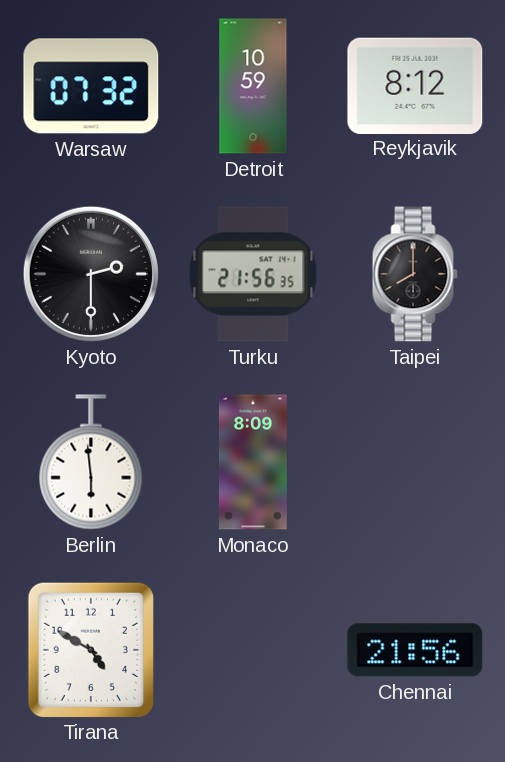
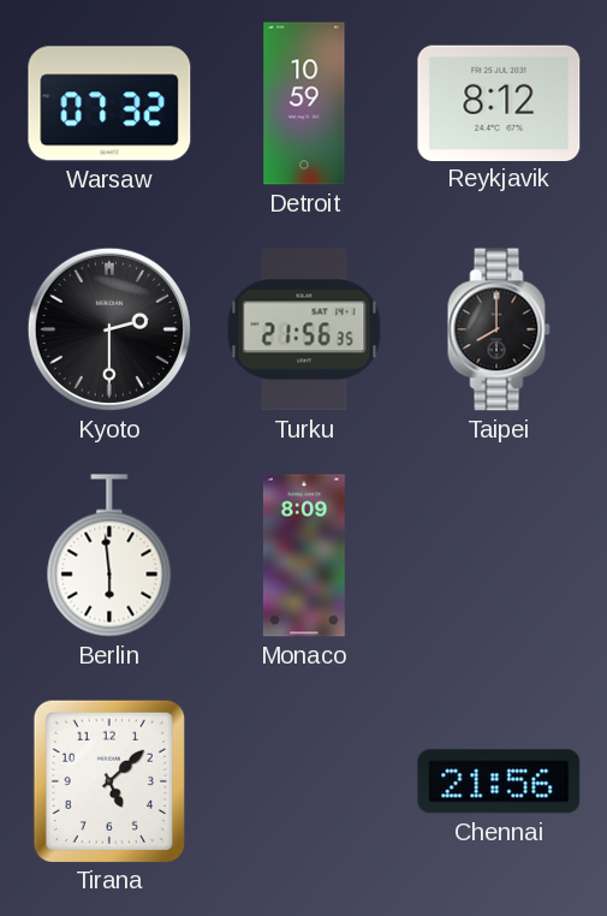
Tirana: 4:50 -> 5:08
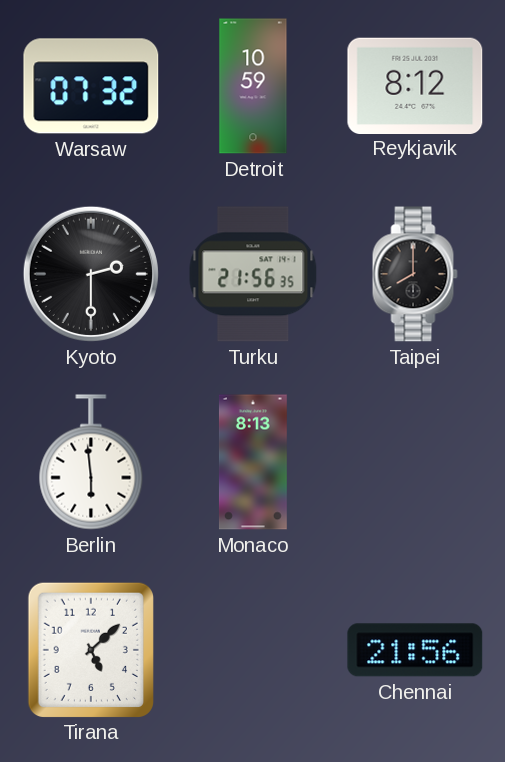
Monaco: 8:09 -> 8:13
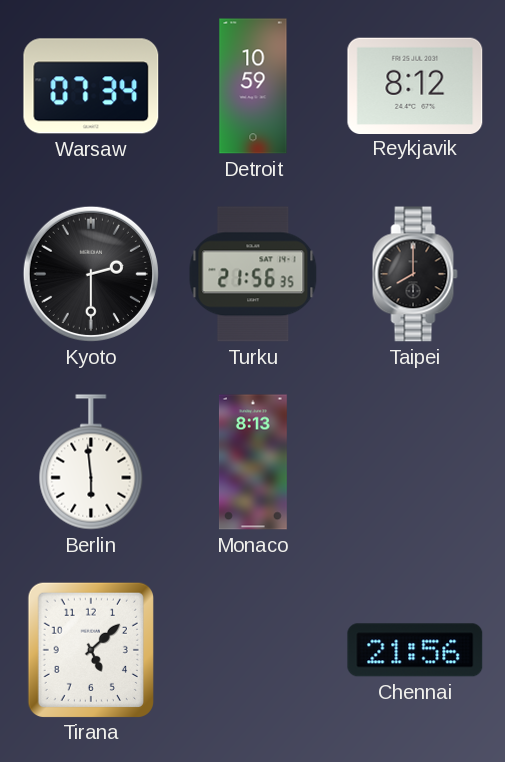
Warsaw: 07:32 -> 07:34
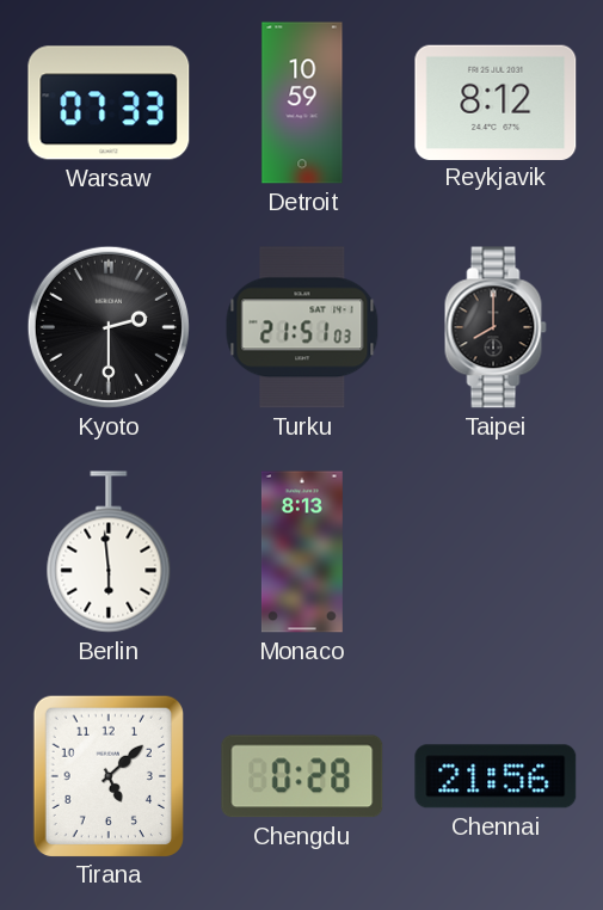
Warsaw: 07:34 -> 07:33
Turku: 21:56 -> 21:51
Chengdu: none -> 0:28
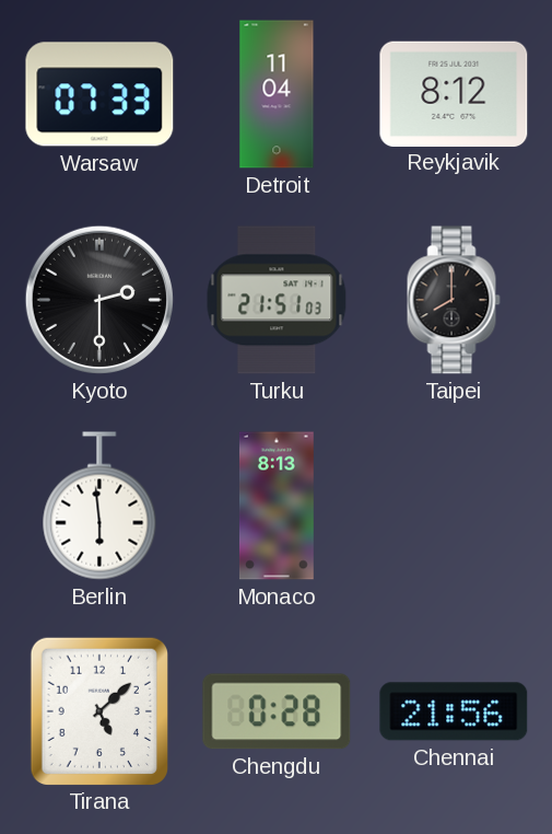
Detroit: 10:59 -> 11:04
